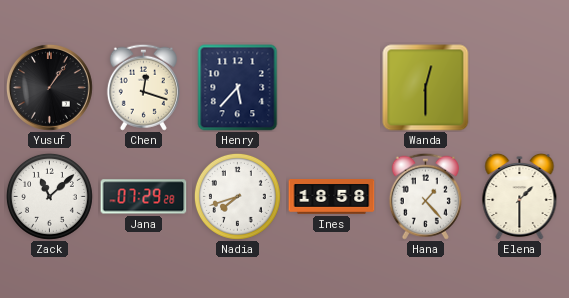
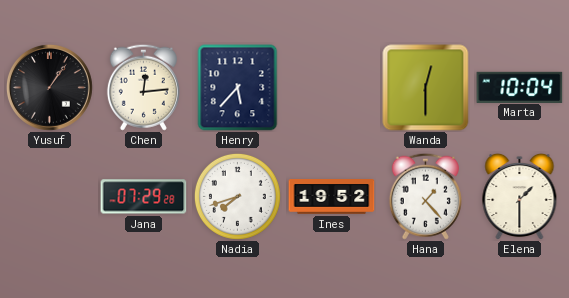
Chen: 12:18 -> 12:14
Marta: none -> 10:04
Zack: 11:08 -> none
Ines: 18:58 -> 19:52
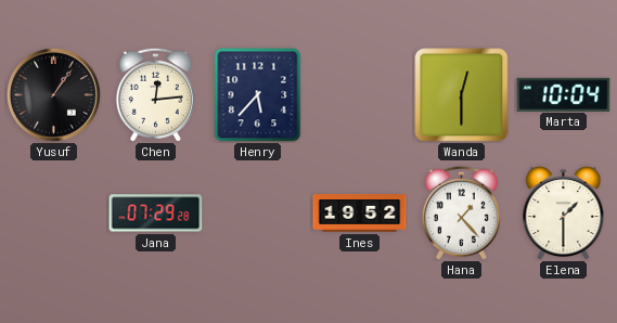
Nadia: 7:42 -> none
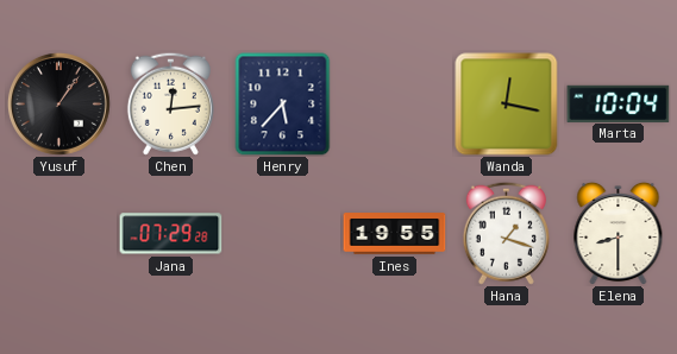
Wanda: 12:30 -> 12:17
Ines: 19:52 -> 19:55
Hana: 1:23 -> 1:18
Elena: 1:30 -> 8:30
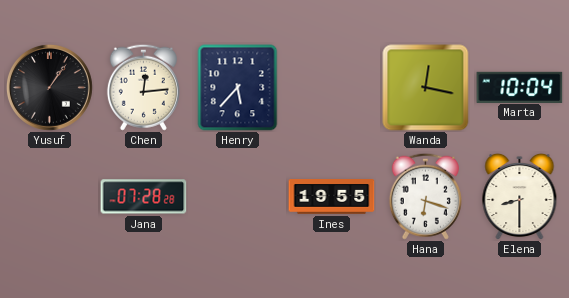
Jana: 07:29 -> 07:28
Hana: 1:18 -> 6:18
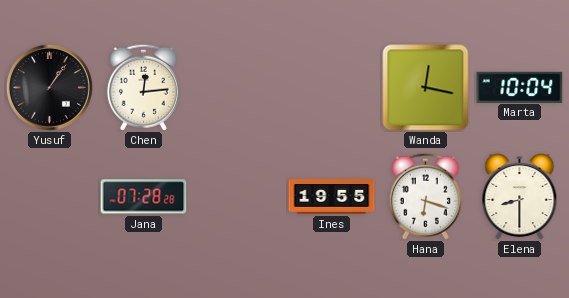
Henry: 5:37 -> none
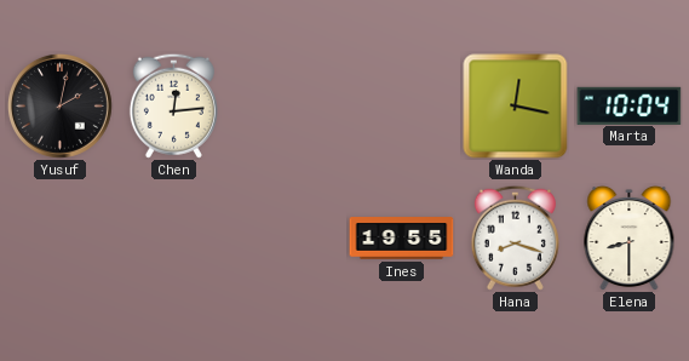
Yusuf: 1:06 -> 2:02
Jana: 07:28 -> none
Hana: 6:18 -> 8:18
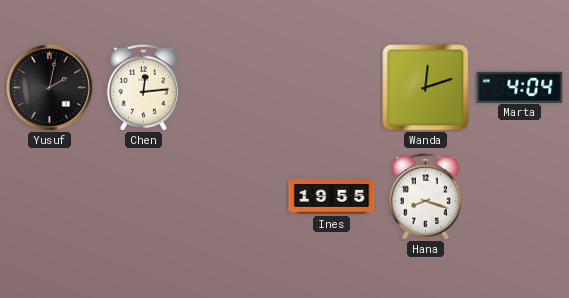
Wanda: 12:17 -> 12:12
Marta: 10:04 -> 4:04
Elena: 8:30 -> none
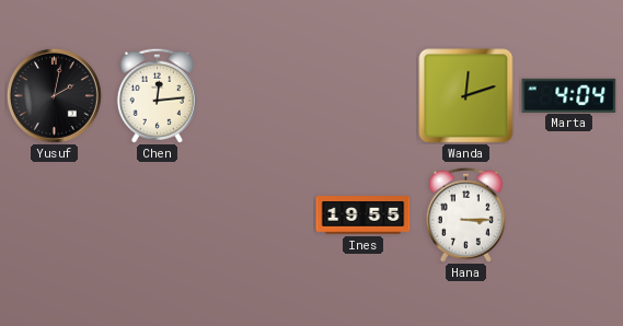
Hana: 8:18 -> 3:15
